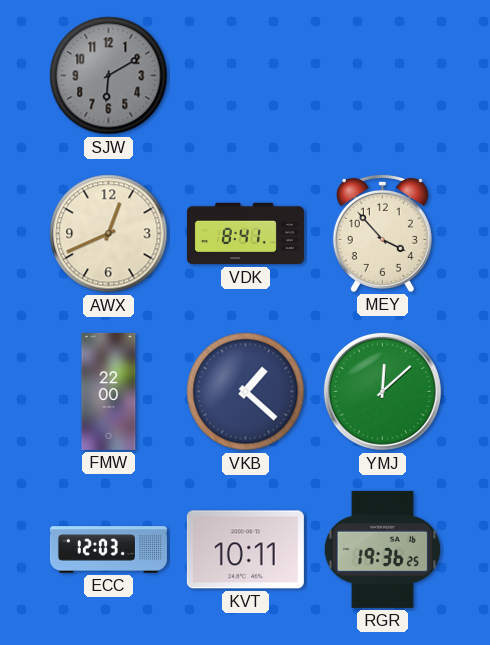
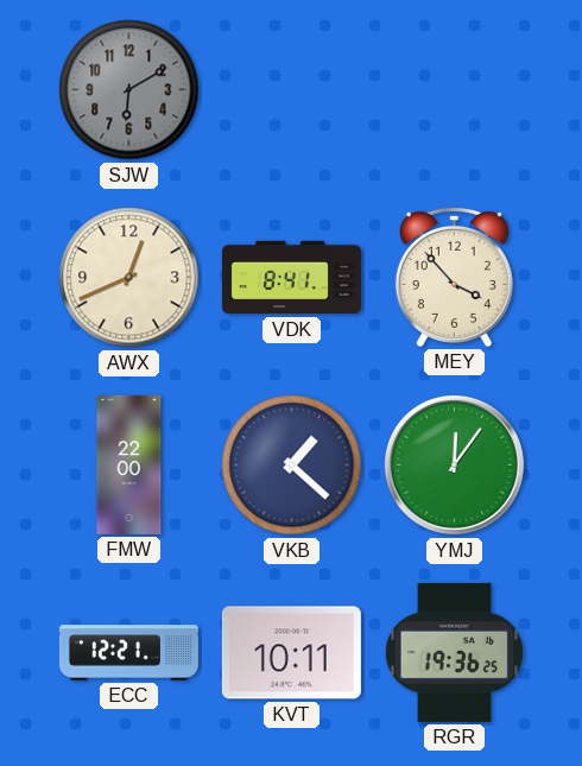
YMJ: 12:08 -> 12:06
ECC: 12:03 -> 12:21
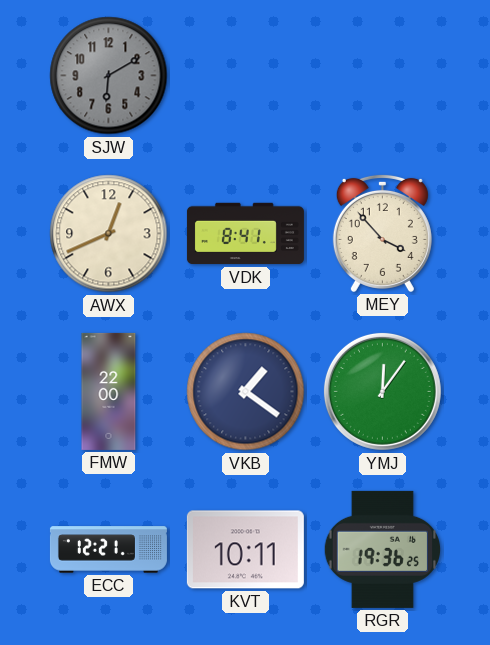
VKB: 1:22 -> 1:21
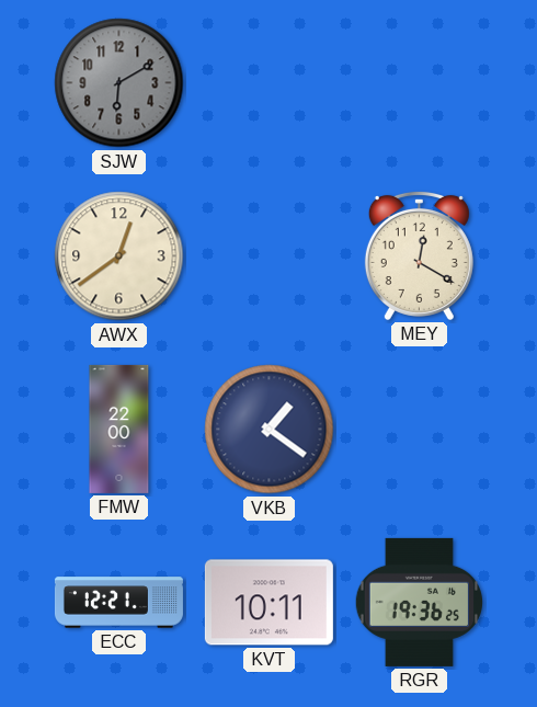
AWX: 12:41 -> 12:39
VDK: 8:41 -> none
MEY: 3:53 -> 12:20
YMJ: 12:06 -> none
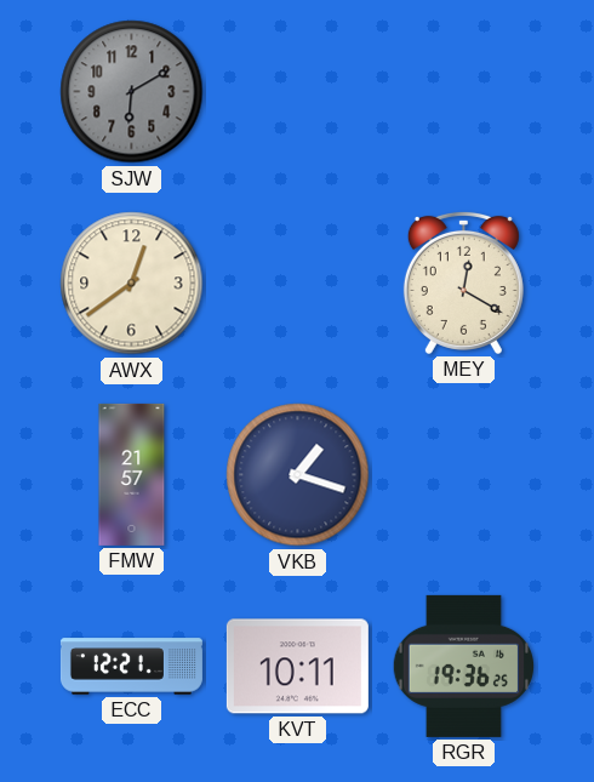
FMW: 22:00 -> 21:57
VKB: 1:21 -> 1:18
